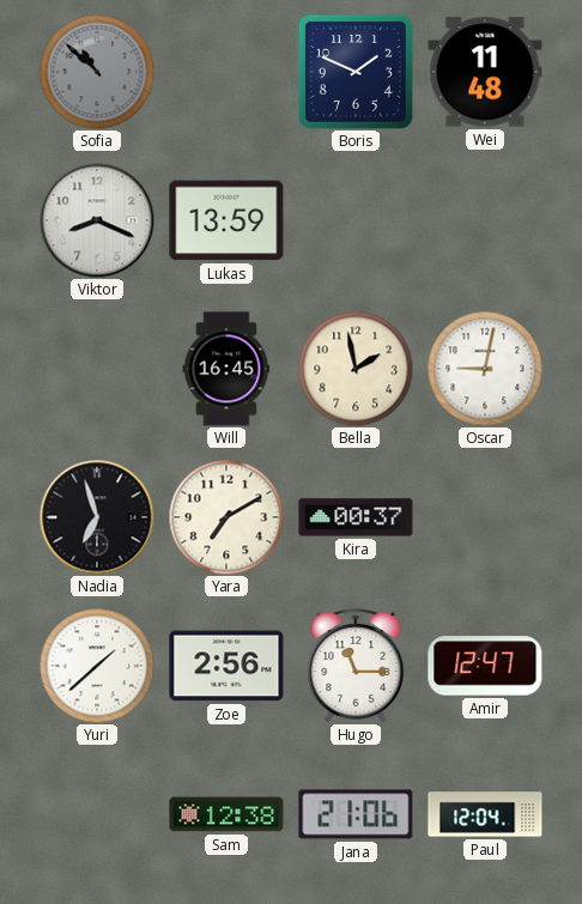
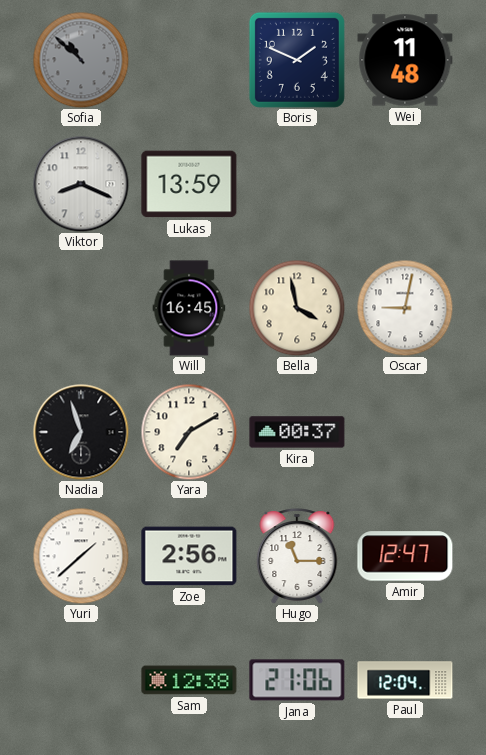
Bella: 1:58 -> 3:58
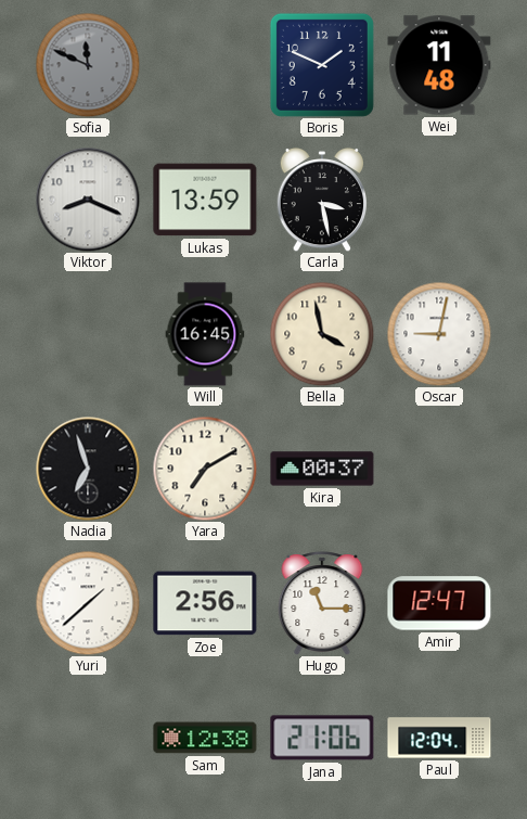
Sofia: 10:52 -> 11:49
Carla: none -> 3:28
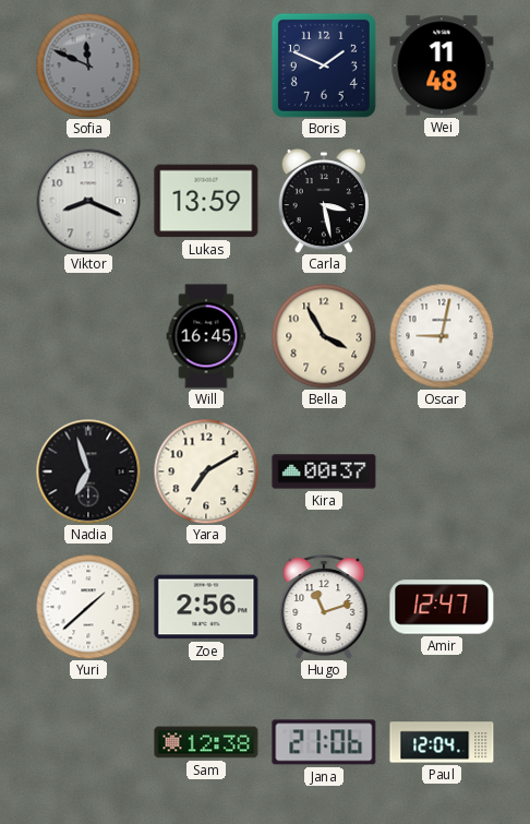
Bella: 3:58 -> 3:55
Hugo: 11:15 -> 11:12
